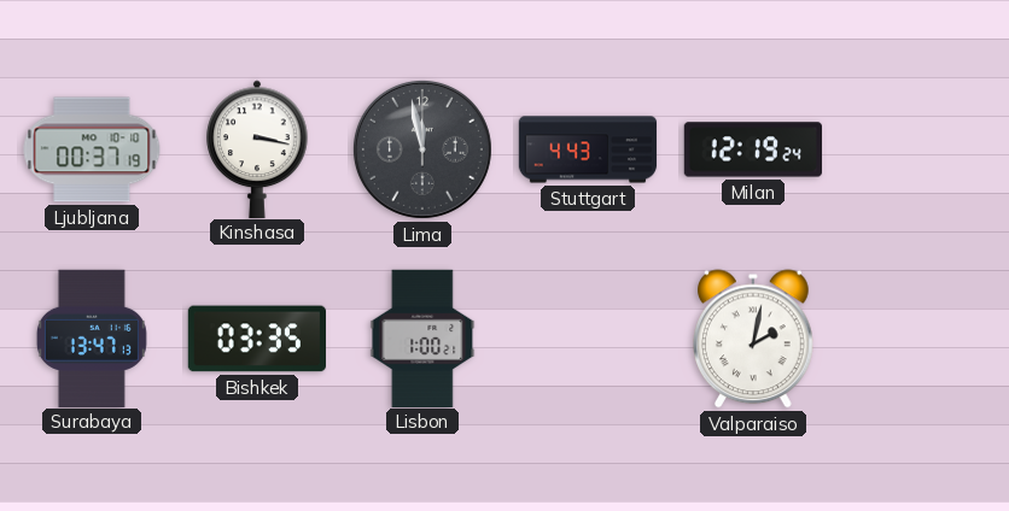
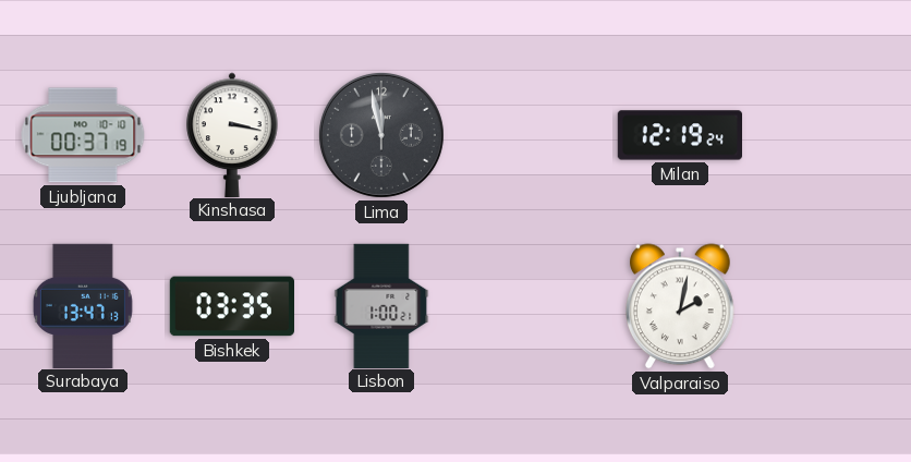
Stuttgart: 4:43 -> none
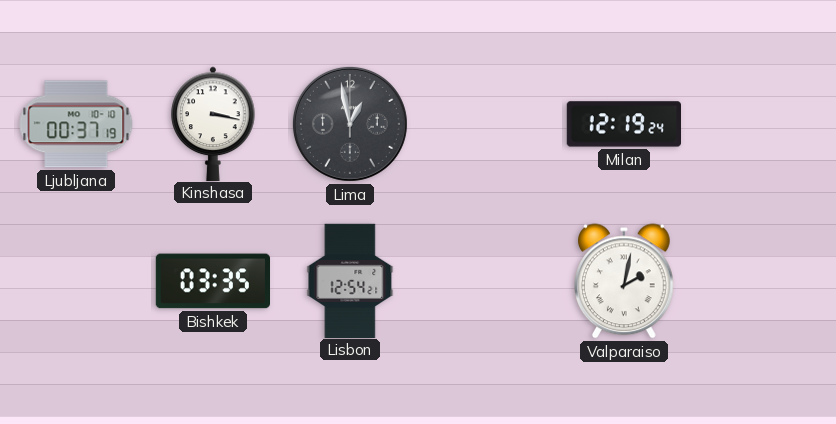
Lima: 11:58 -> 12:58
Surabaya: 13:47 -> none
Lisbon: 1:00 -> 12:54
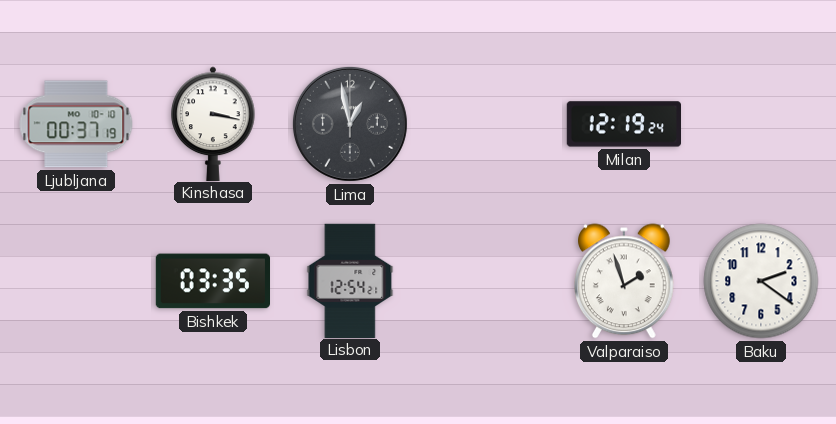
Valparaiso: 2:02 -> 1:57
Baku: none -> 2:21
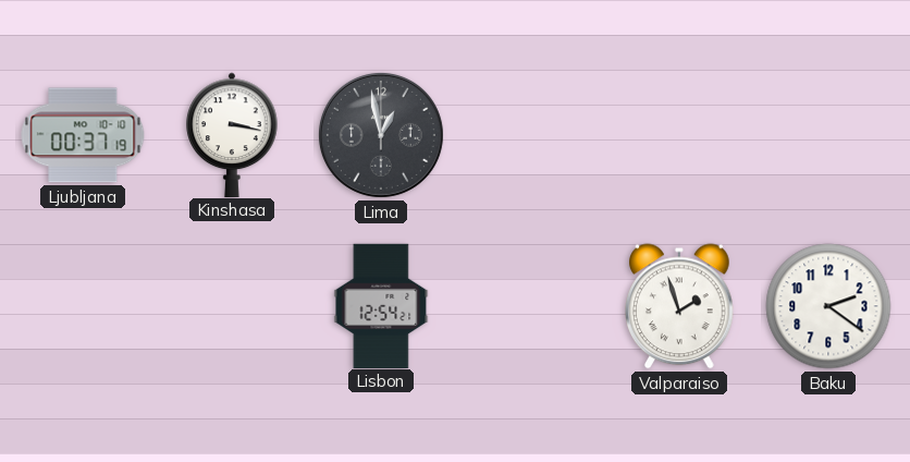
Milan: 12:19 -> none
Bishkek: 03:35 -> none
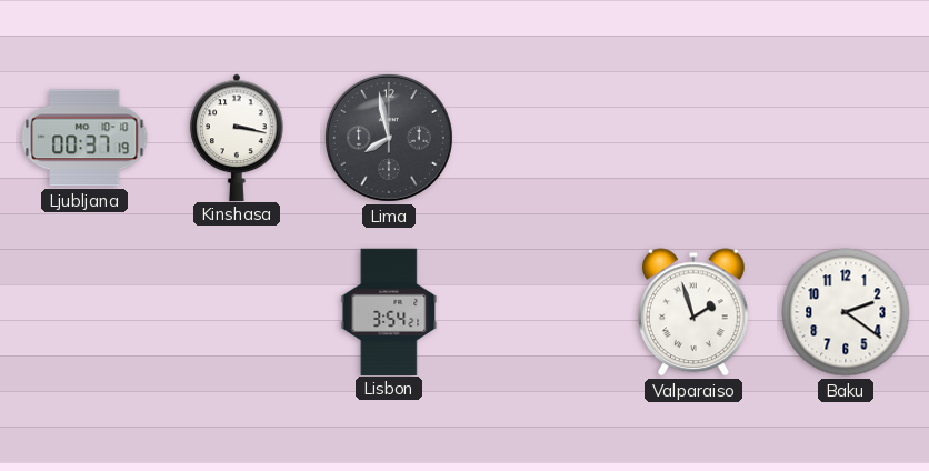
Lima: 12:58 -> 7:58
Lisbon: 12:54 -> 3:54
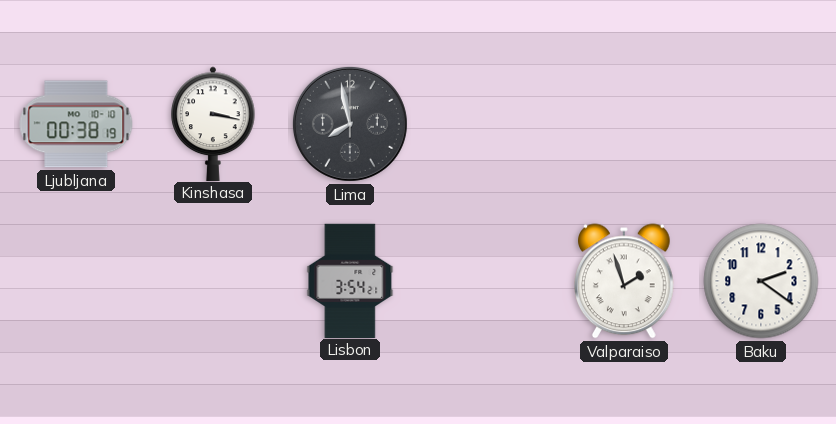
Ljubljana: 00:37 -> 00:38
